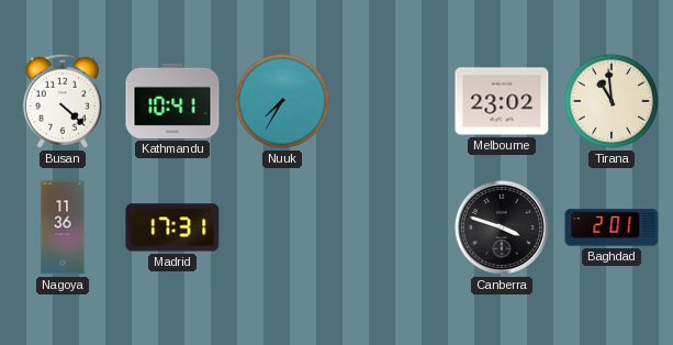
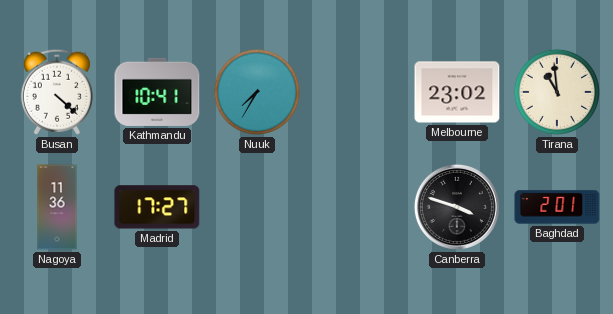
Madrid: 17:31 -> 17:27
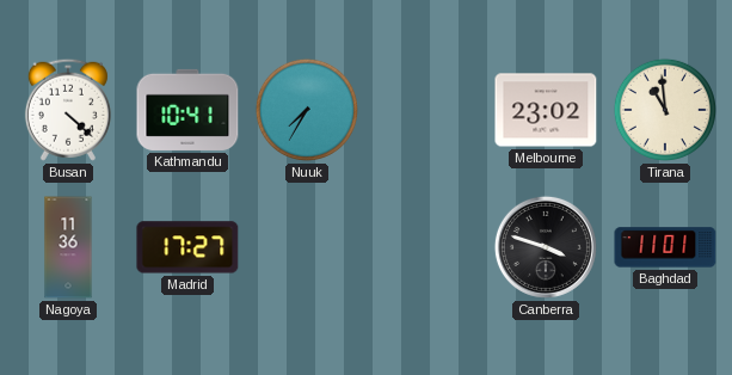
Baghdad: 2:01 -> 11:01
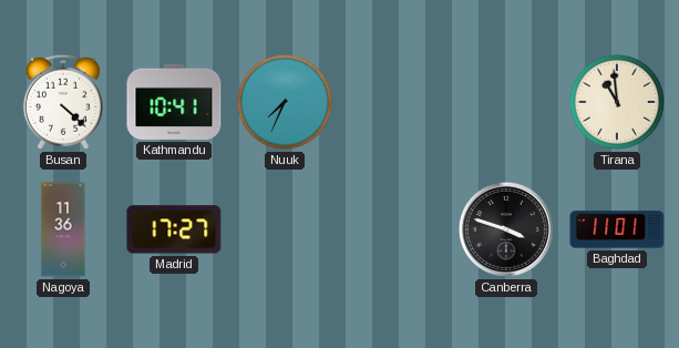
Nuuk: 7:35 -> 7:34
Melbourne: 23:02 -> none
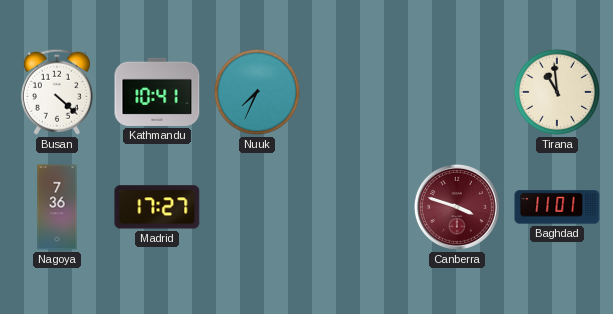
Nagoya: 11:36 -> 7:36
Canberra dial: black -> burgundy
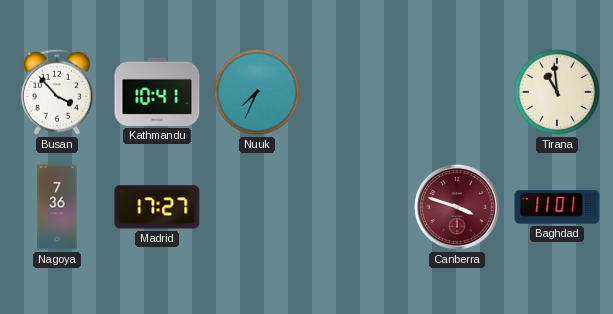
Busan: 4:22 -> 3:53
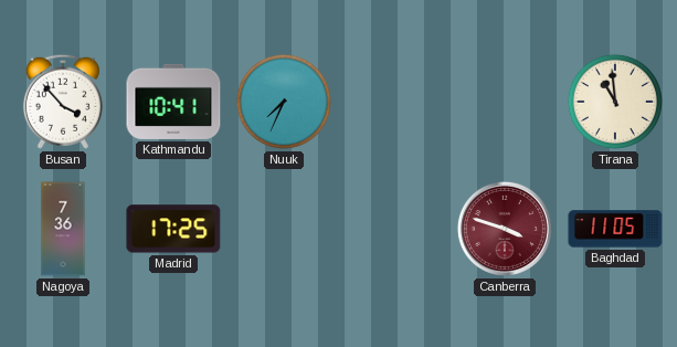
Madrid: 17:27 -> 17:25
Baghdad: 11:01 -> 11:05
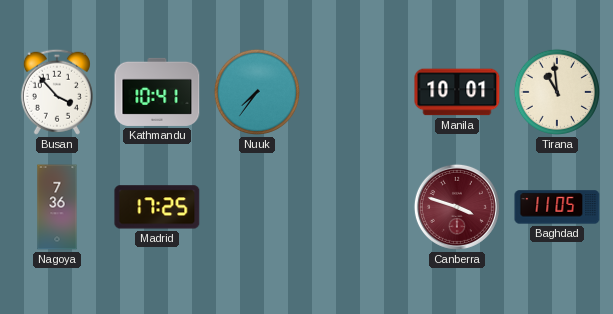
Nuuk: 7:34 -> 7:36
Manila: none -> 10:01
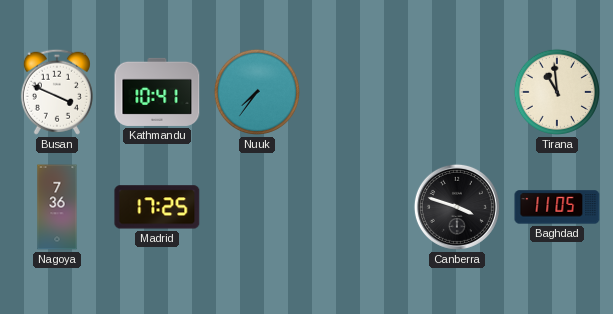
Busan: 3:53 -> 3:49
Manila: 10:01 -> none
Canberra dial: burgundy -> black
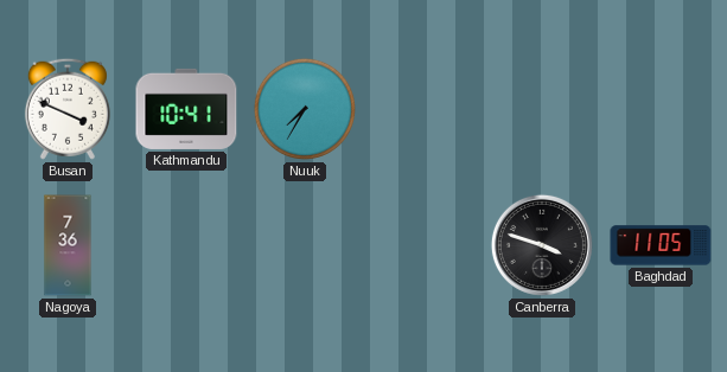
Nuuk: 7:36 -> 7:35
Tirana: 10:59 -> none
Madrid: 17:25 -> none
